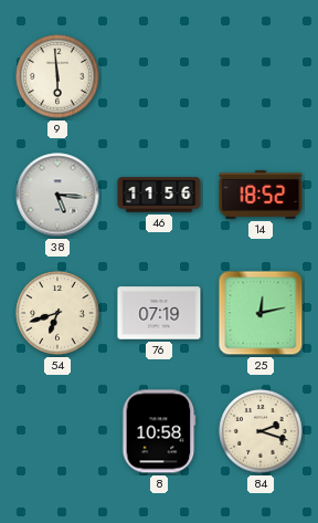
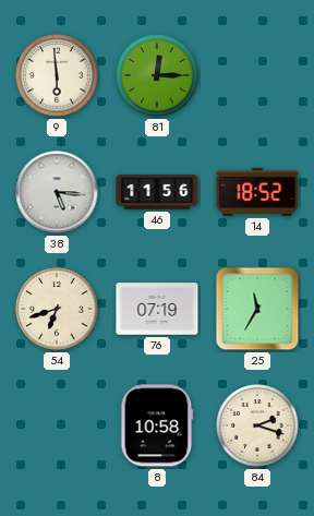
81: none -> 12:15
25: 12:13 -> 11:35
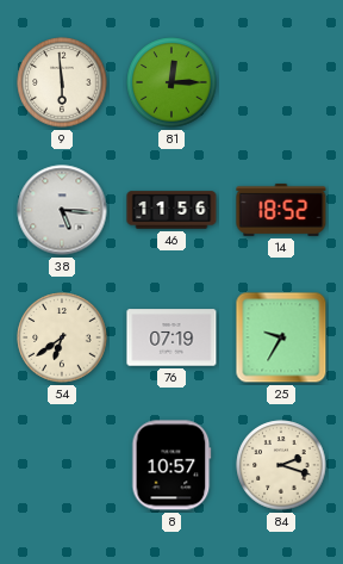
54: 6:42 -> 6:39
25: 11:35 -> 9:35
8: 10:58 -> 10:57
